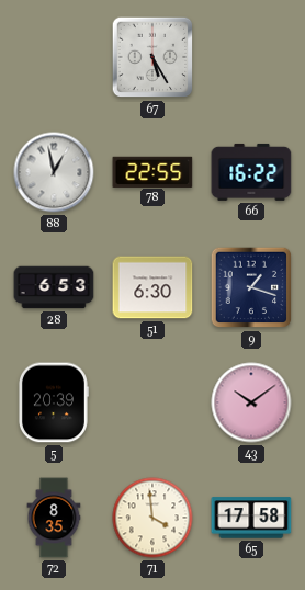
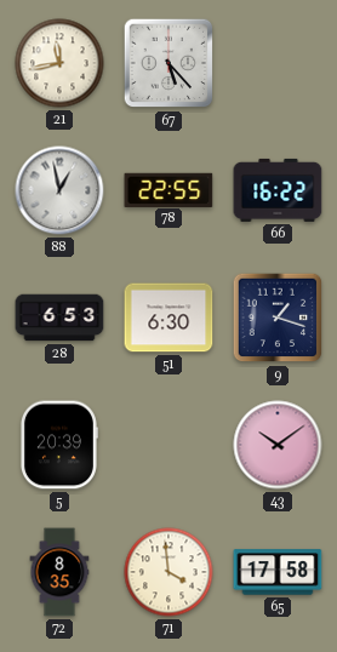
21: none -> 11:43
67: 5:25 -> 5:23
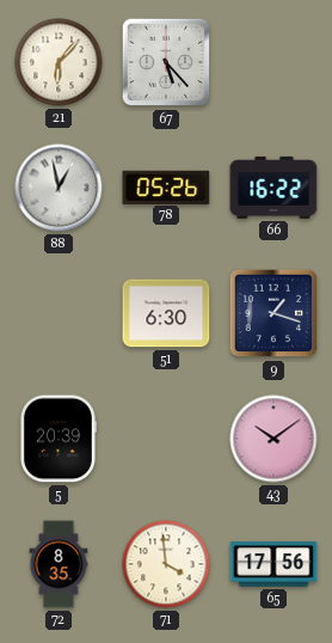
21: 11:43 -> 6:07
78: 22:55 -> 05:26
28: 6:53 -> none
65: 17:58 -> 17:56
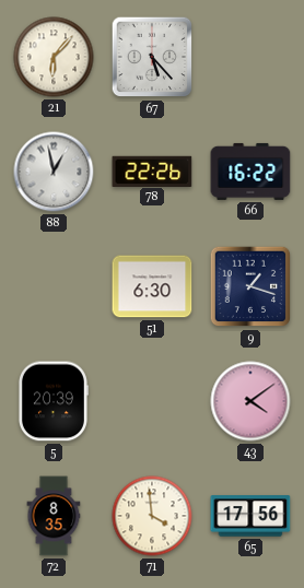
78: 05:26 -> 22:26
43: 10:09 -> 4:09
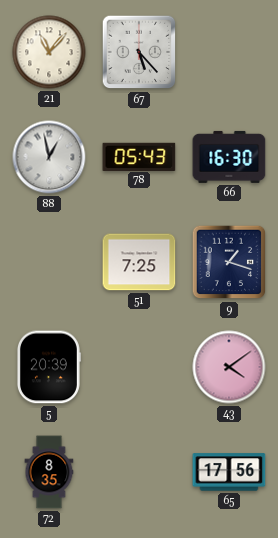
21: 6:07 -> 11:07
78: 22:26 -> 05:43
66: 16:22 -> 16:30
51: 6:30 -> 7:25
71: 3:59 -> none
